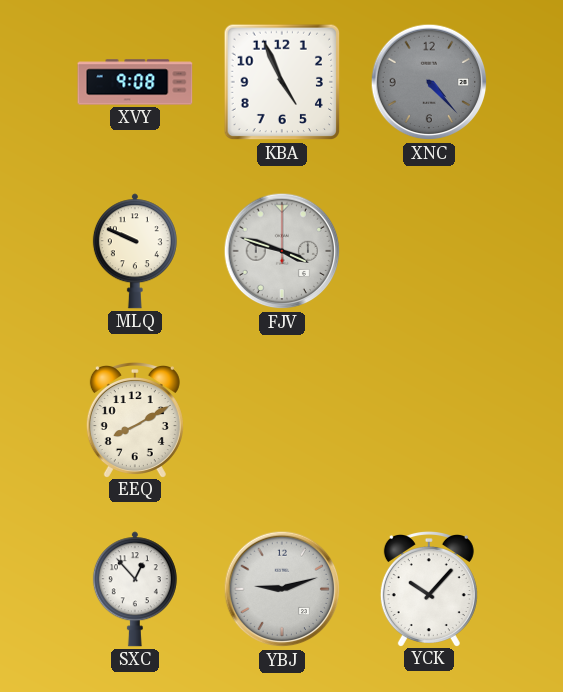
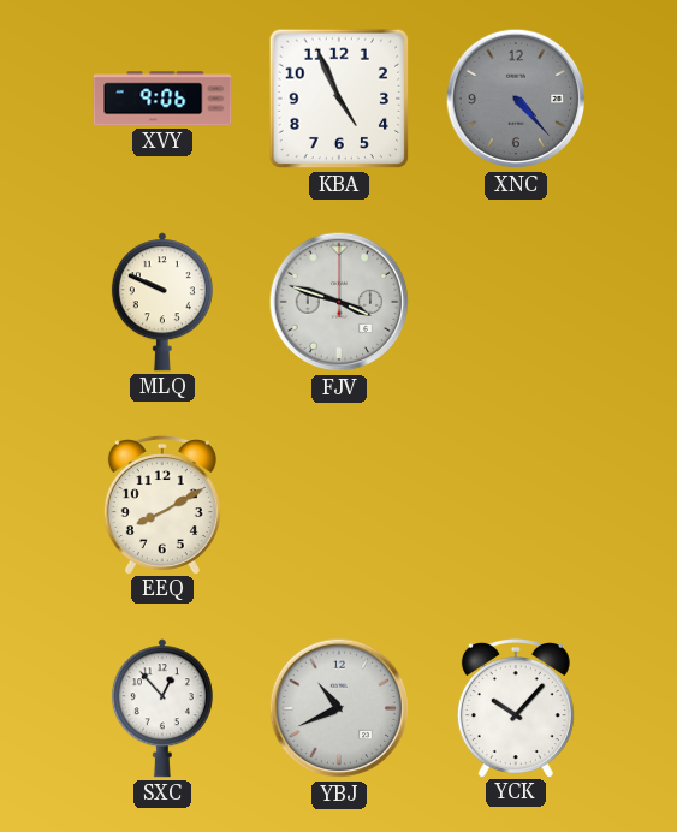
XVY: 9:08 -> 9:06
YBJ: 9:12 -> 10:41
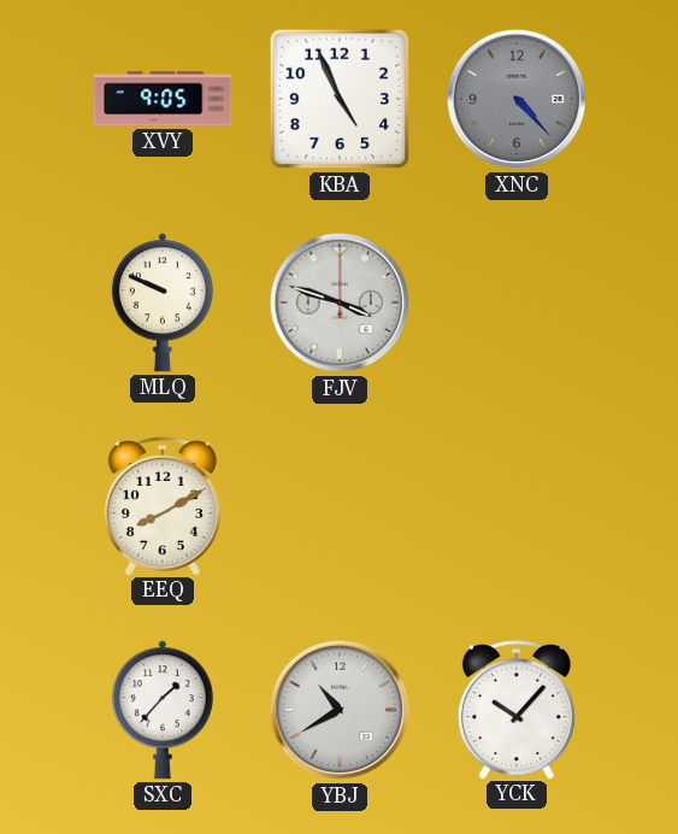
XVY: 9:06 -> 9:05
SXC: 12:53 -> 1:37
YBJ: 10:41 -> 10:40
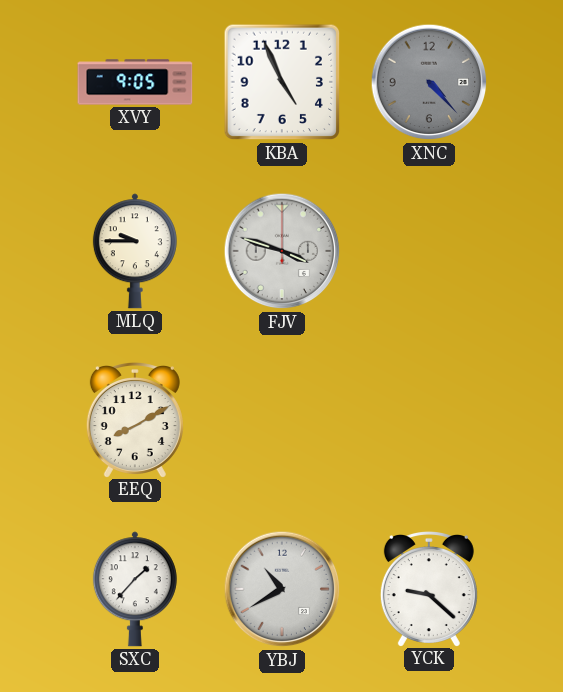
MLQ: 9:49 -> 9:45
YCK: 10:07 -> 9:22
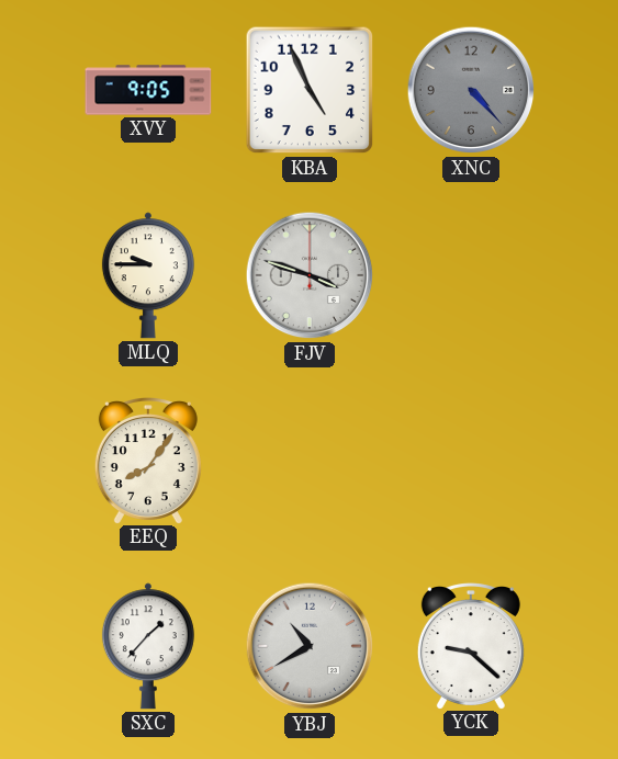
EEQ: 8:10 -> 8:06
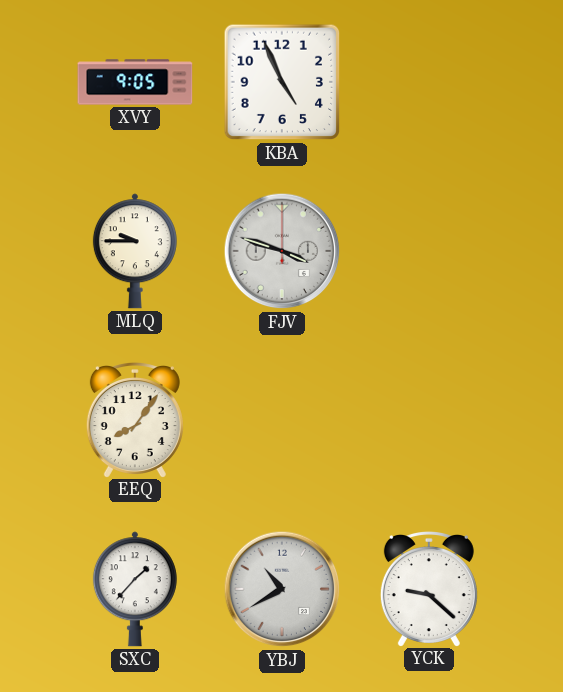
XNC: 4:23 -> none
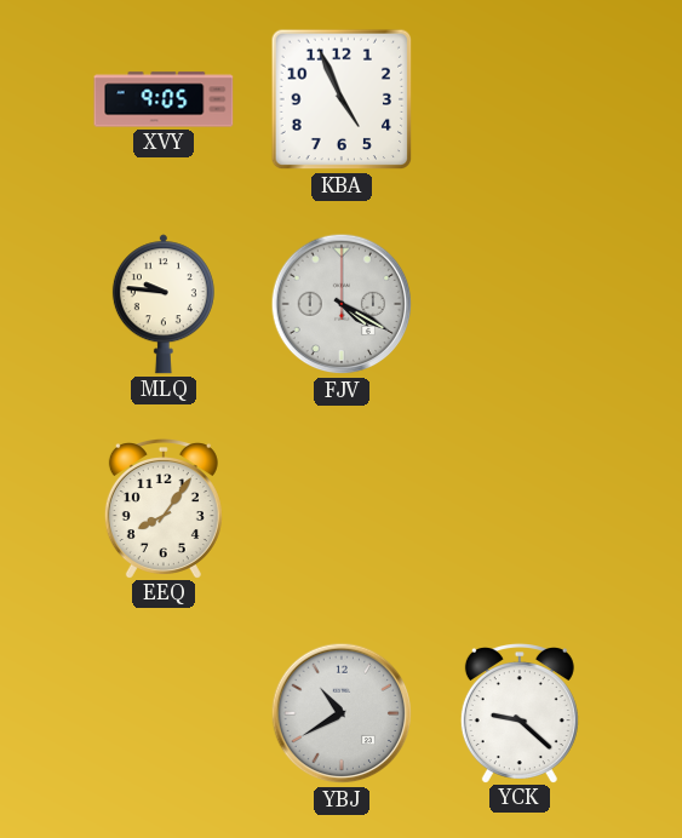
MLQ: 9:45 -> 9:46
FJV: 3:48 -> 4:20
SXC: 1:37 -> none
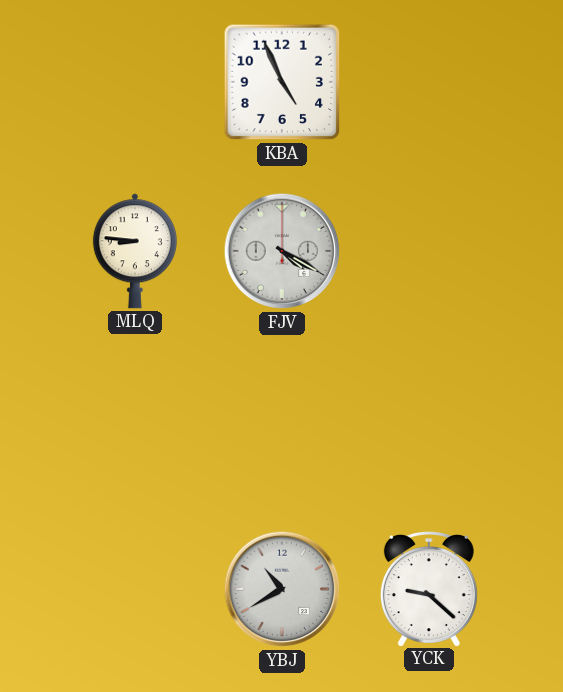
XVY: 9:05 -> none
MLQ: 9:46 -> 8:46
EEQ: 8:06 -> none
